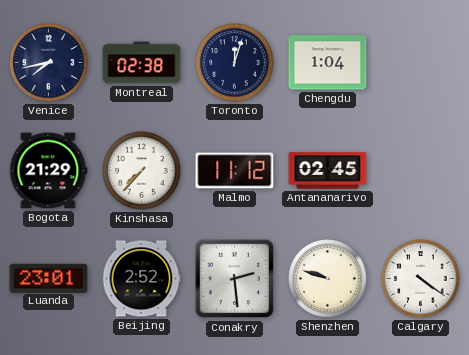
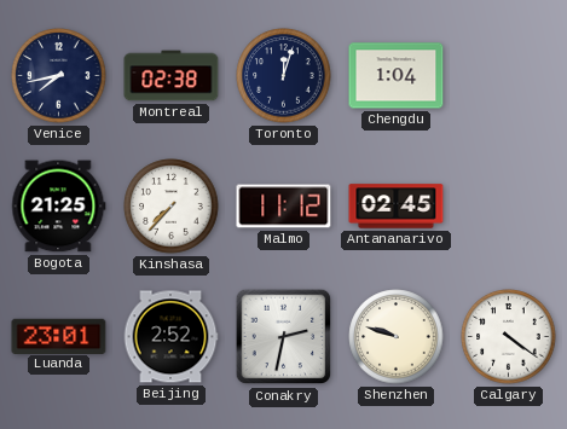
Bogota: 21:29 -> 21:25
Conakry: 2:29 -> 2:32
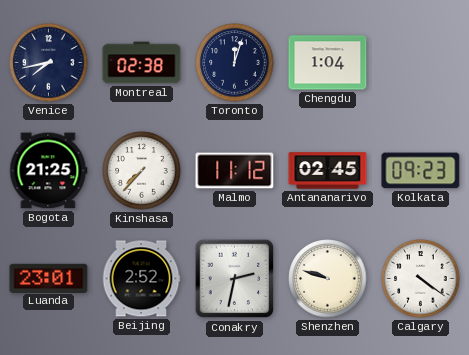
Kolkata: none -> 09:23
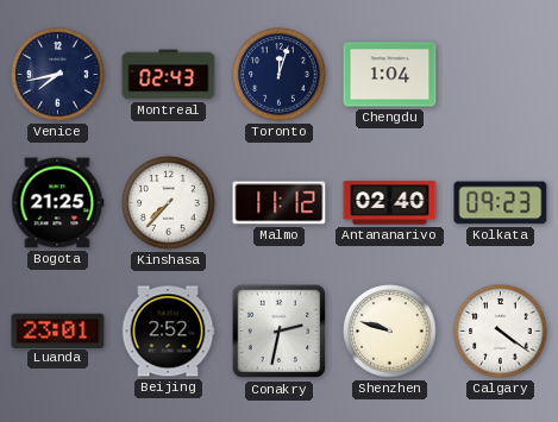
Montreal: 02:38 -> 02:43
Antananarivo: 02:45 -> 02:40
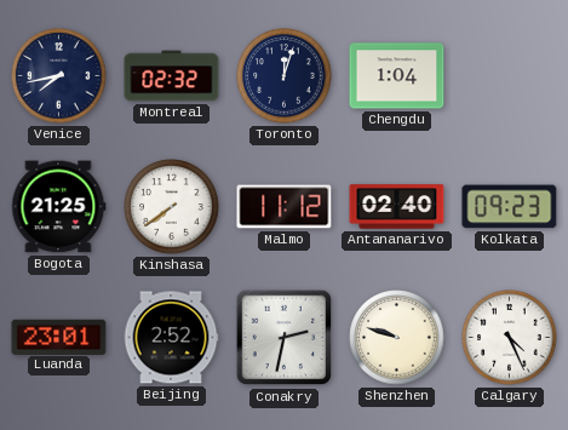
Montreal: 02:43 -> 02:32
Kinshasa: 7:37 -> 7:39
Calgary: 4:21 -> 4:26
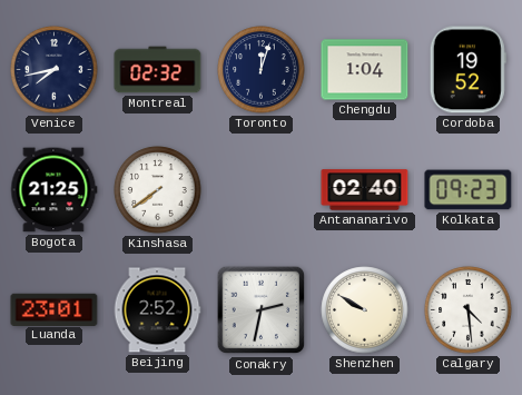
Cordoba: none -> 19:52
Malmo: 11:12 -> none
Shenzhen: 9:48 -> 9:50
Calgary: 4:26 -> 4:29
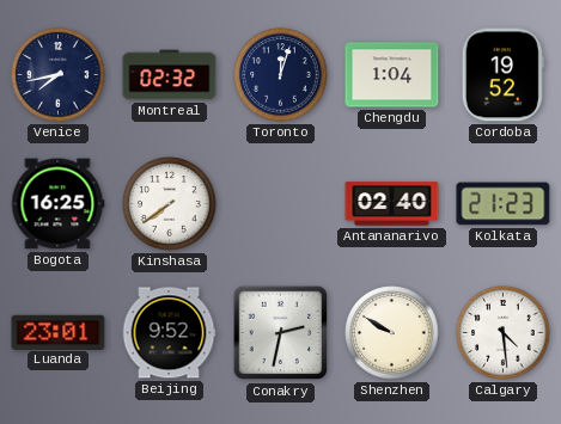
Bogota: 21:25 -> 16:25
Kolkata: 09:23 -> 21:23
Beijing: 2:52 -> 9:52
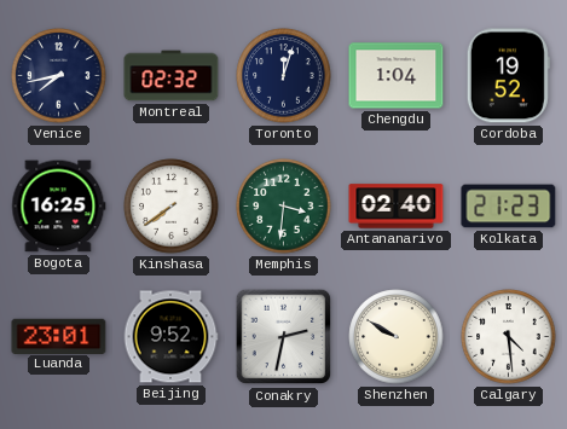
Memphis: none -> 3:31
